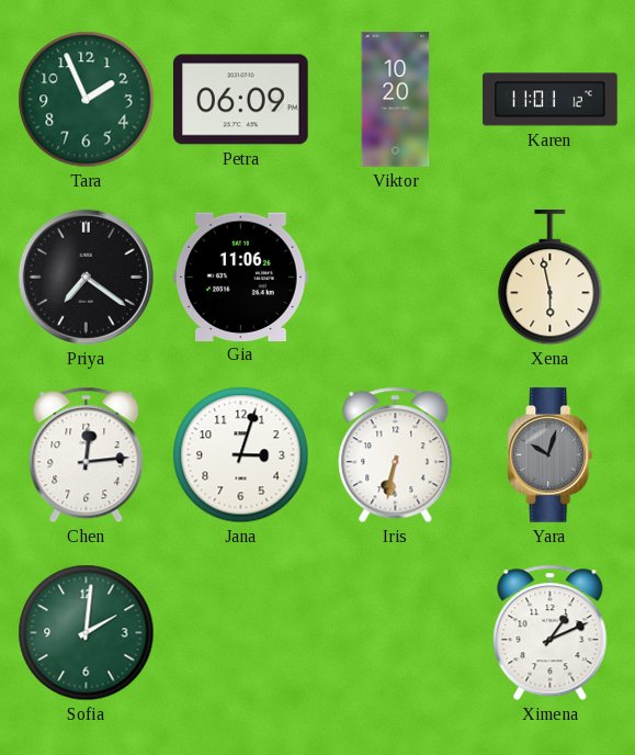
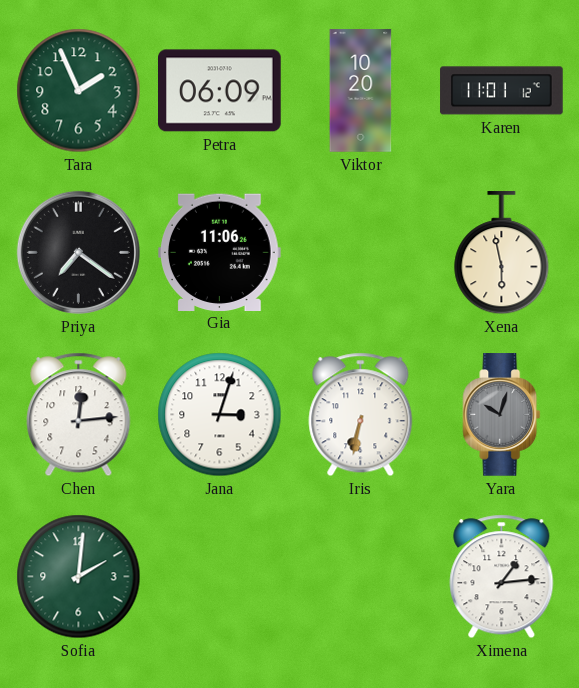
Ximena: 1:11 -> 1:14
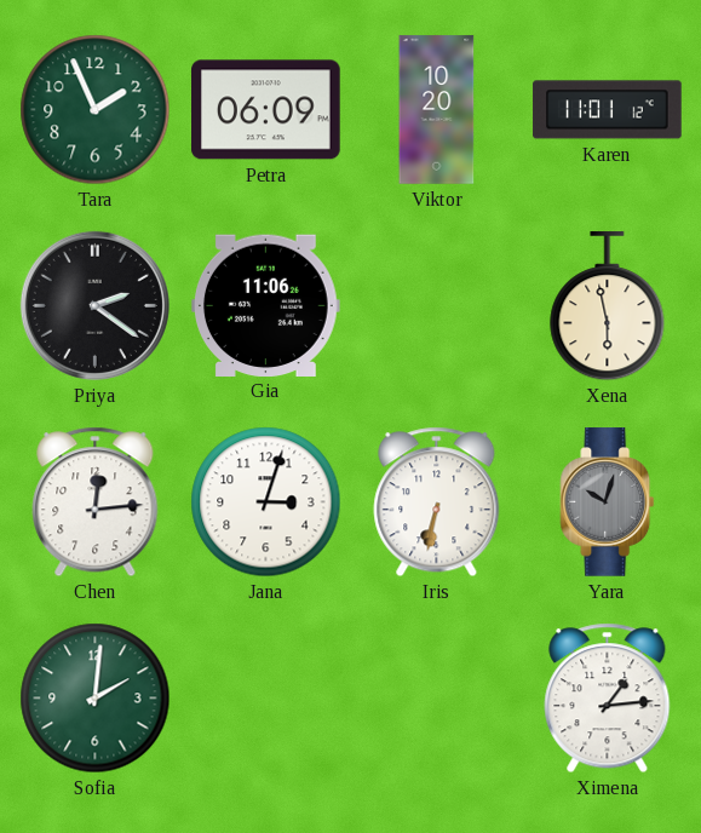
Priya: 7:21 -> 2:21
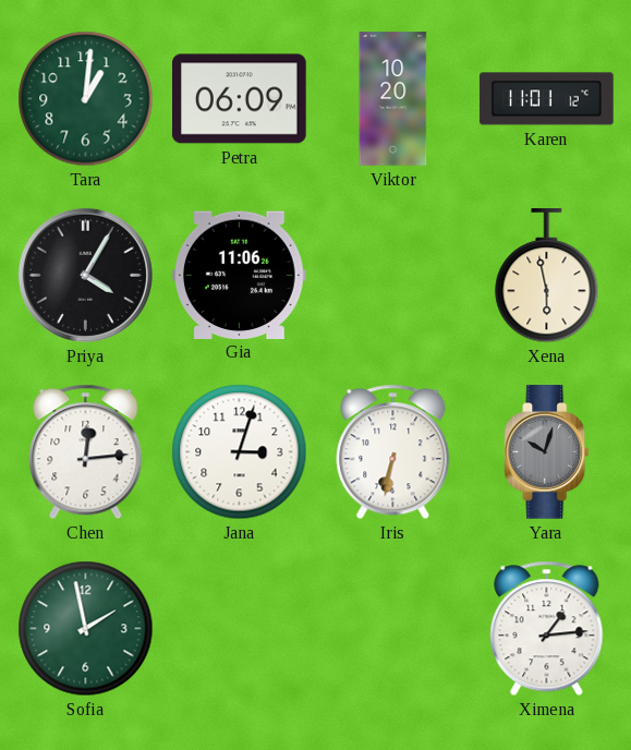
Tara: 1:56 -> 1:01
Priya: 2:21 -> 4:05
Sofia: 2:01 -> 1:58
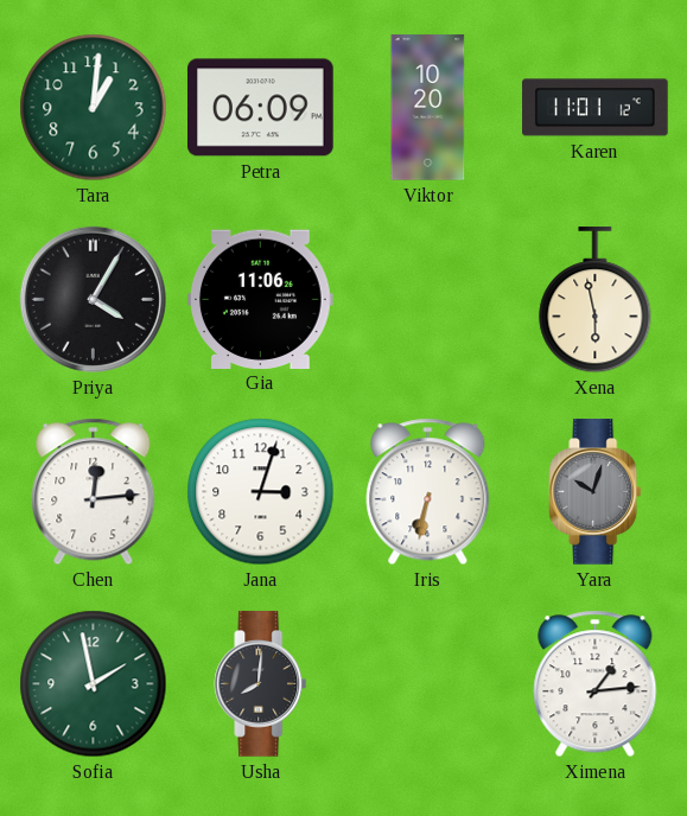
Usha: none -> 8:01
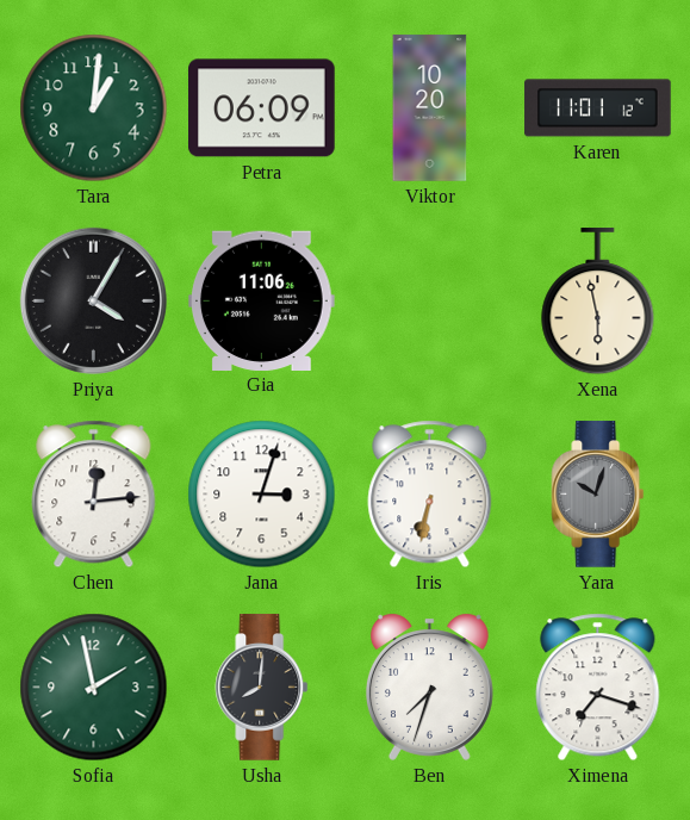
Ben: none -> 7:33
Ximena: 1:14 -> 7:18
